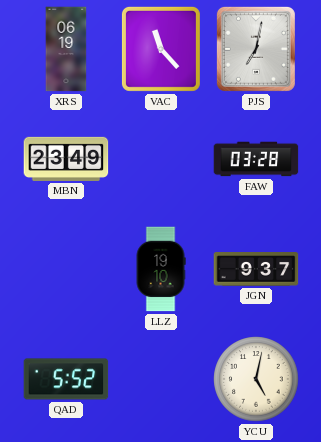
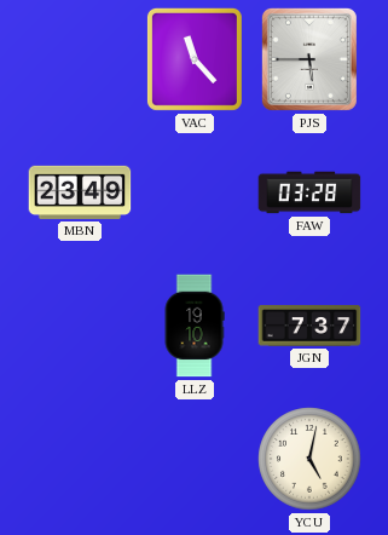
XRS: 06:19 -> none
PJS: 7:02 -> 5:45
JGN: 9:37 -> 7:37
QAD: 5:52 -> none
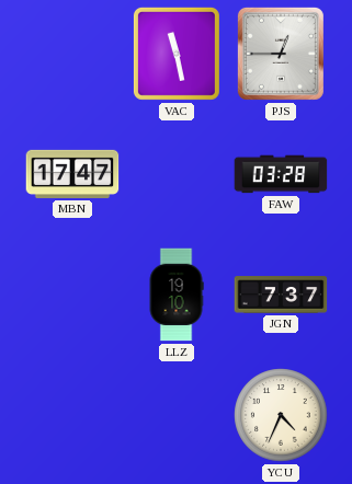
VAC: 11:23 -> 11:28
PJS: 5:45 -> 12:45
MBN: 23:49 -> 17:47
YCU: 5:02 -> 4:34
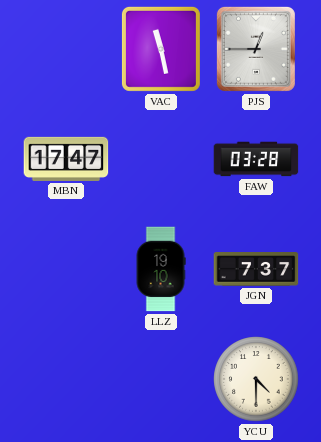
YCU: 4:34 -> 4:30
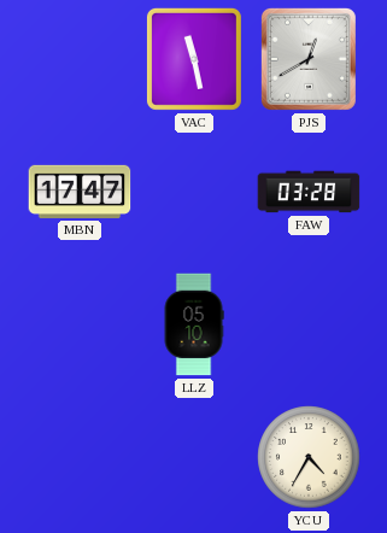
PJS: 12:45 -> 12:40
LLZ: 19:10 -> 05:10
JGN: 7:37 -> none
YCU: 4:30 -> 4:35
